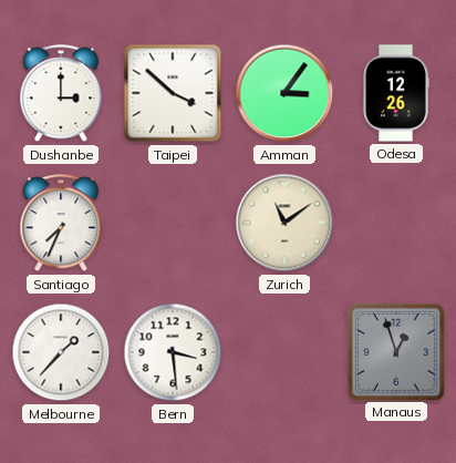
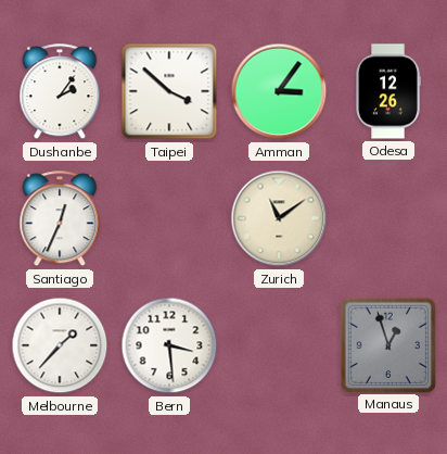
Dushanbe: 3:00 -> 2:06
Santiago: 7:34 -> 12:34
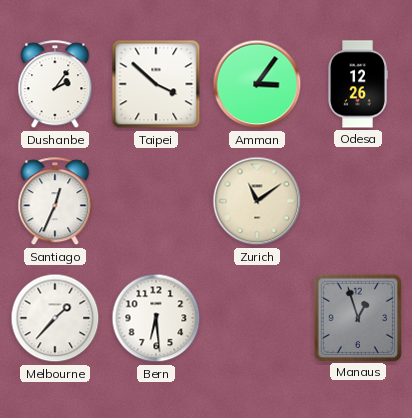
Bern: 3:29 -> 6:29
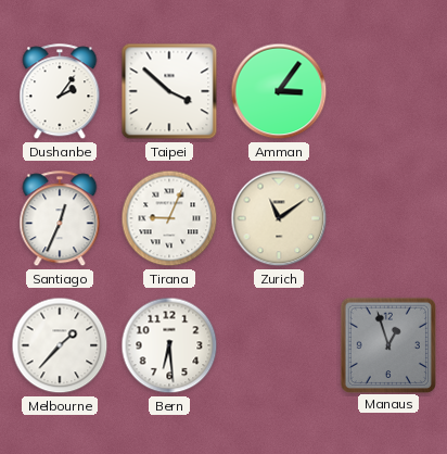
Odesa: 12:26 -> none
Tirana: none -> 9:04
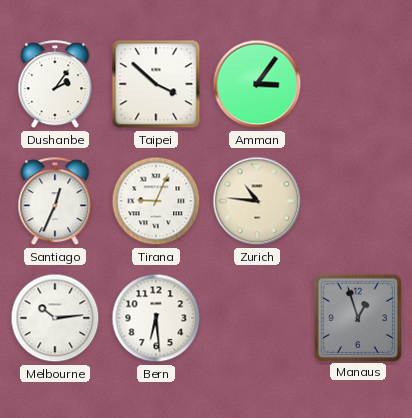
Zurich: 11:09 -> 10:46
Melbourne: 1:37 -> 10:14
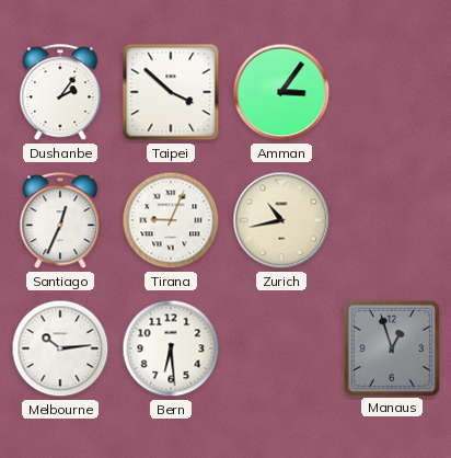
Zurich: 10:46 -> 10:43
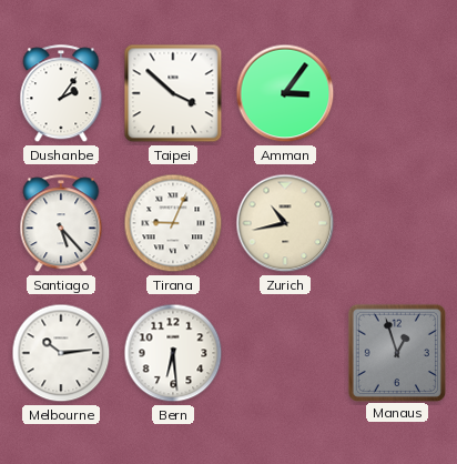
Santiago: 12:34 -> 5:23
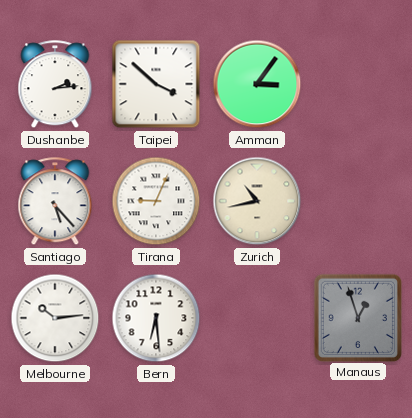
Dushanbe: 2:06 -> 2:14
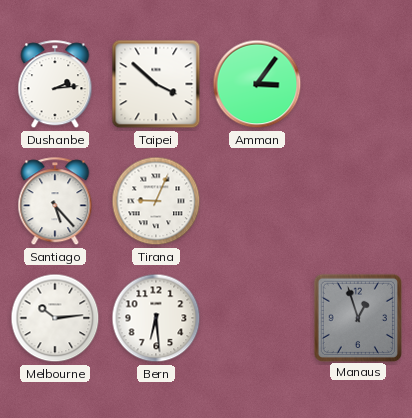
Zurich: 10:43 -> none
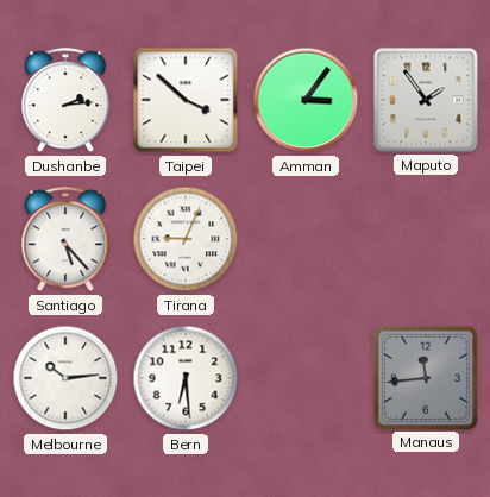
Maputo: none -> 1:54
Manaus: 12:57 -> 11:44
